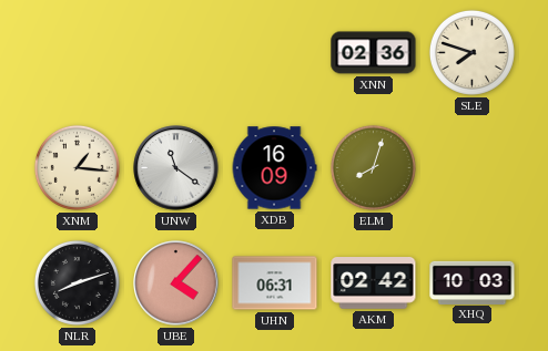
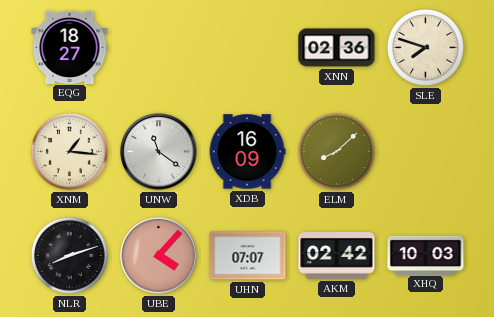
EQG: none -> 18:27
ELM: 8:03 -> 8:08
UHN: 06:31 -> 07:07
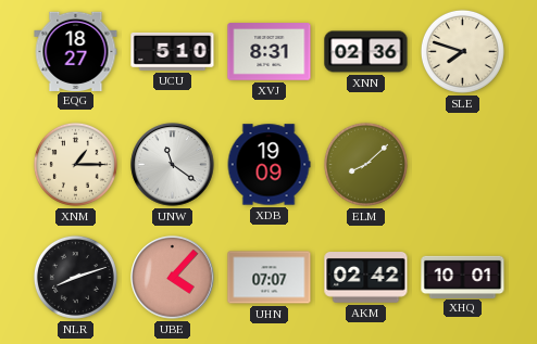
UCU: none -> 5:10
XVJ: none -> 8:31
XNM: 1:16 -> 1:15
XDB: 16:09 -> 19:09
XHQ: 10:03 -> 10:01
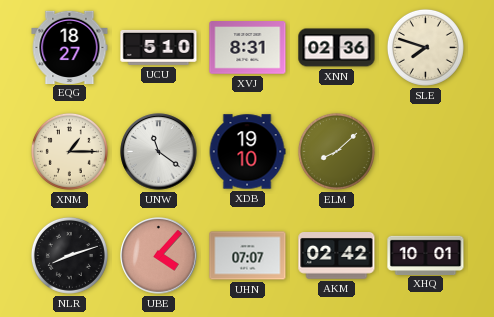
XDB: 19:09 -> 19:10
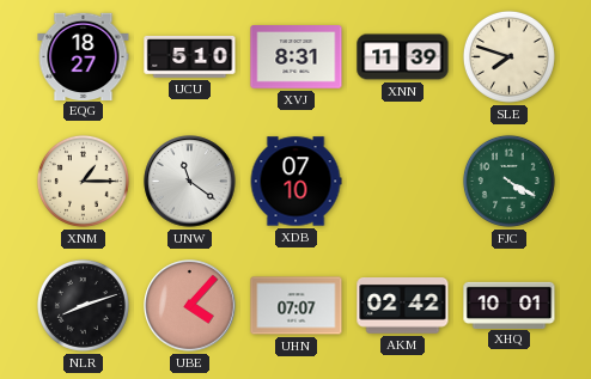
XNN: 02:36 -> 11:39
XDB: 19:10 -> 07:10
ELM: 8:08 -> none
FJC: none -> 4:20
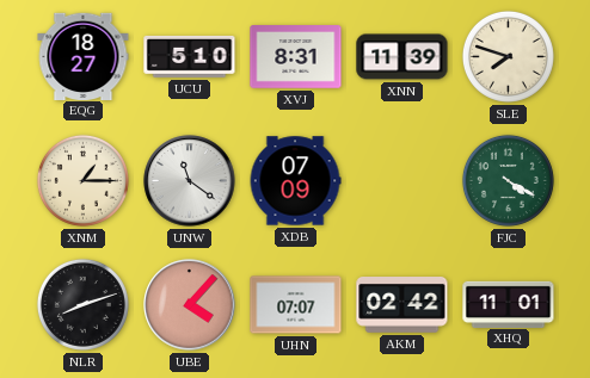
XDB: 07:10 -> 07:09
XHQ: 10:01 -> 11:01
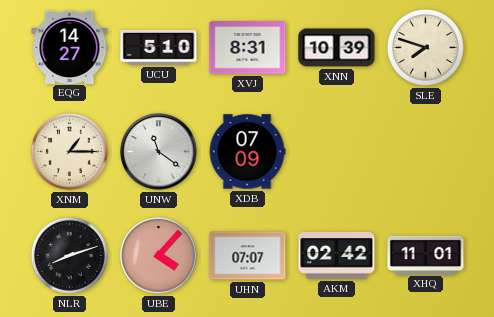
EQG: 18:27 -> 14:27
XNN: 11:39 -> 10:39
FJC: 4:20 -> none
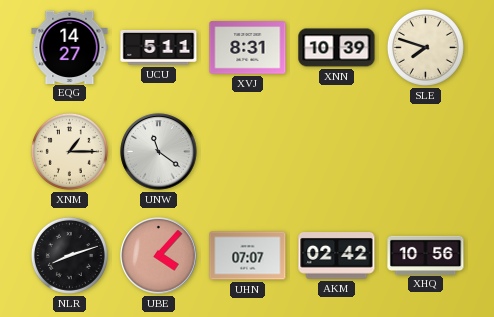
UCU: 5:10 -> 5:11
XDB: 07:09 -> none
XHQ: 11:01 -> 10:56
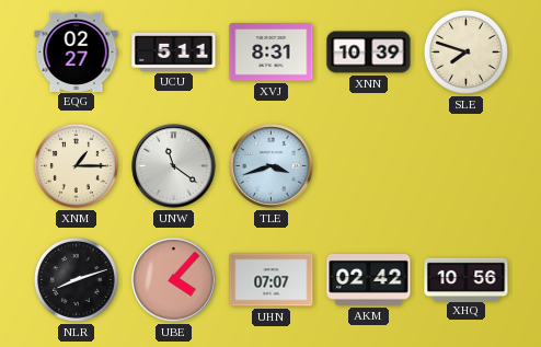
EQG: 14:27 -> 02:27
TLE: none -> 3:42
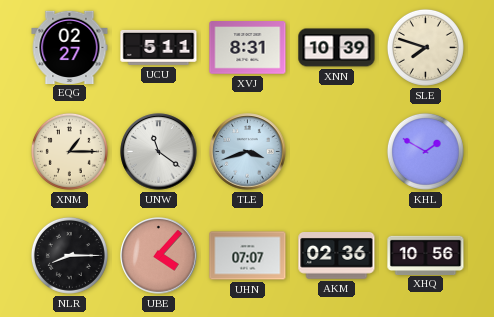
KHL: none -> 1:50
NLR: 8:12 -> 8:15
AKM: 02:42 -> 02:36
